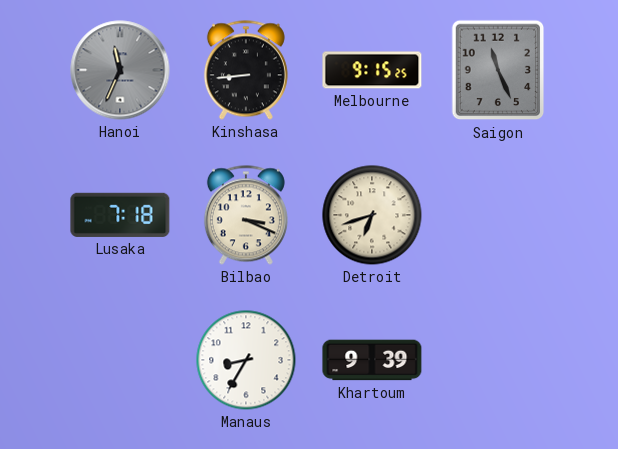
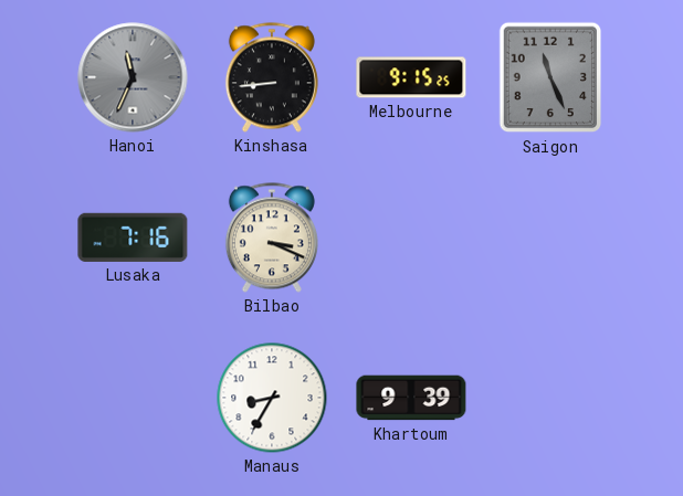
Lusaka: 7:18 -> 7:16
Detroit: 6:42 -> none
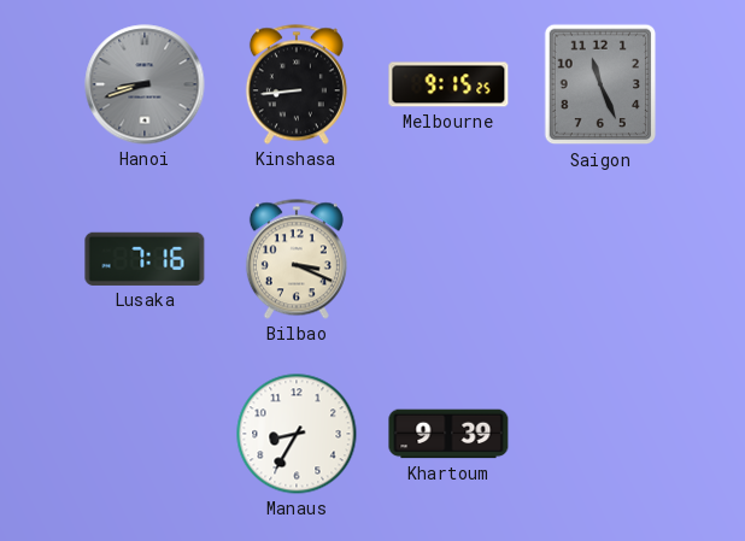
Hanoi: 11:34 -> 8:42
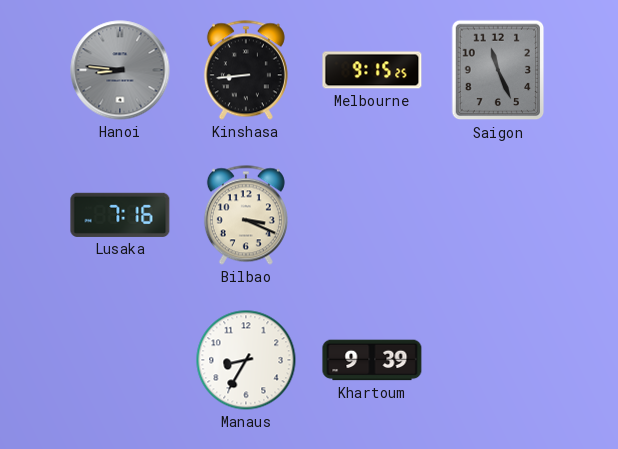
Hanoi: 8:42 -> 8:46
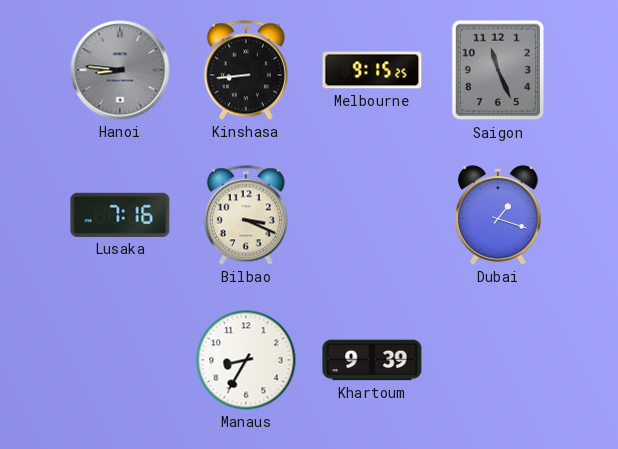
Dubai: none -> 1:18
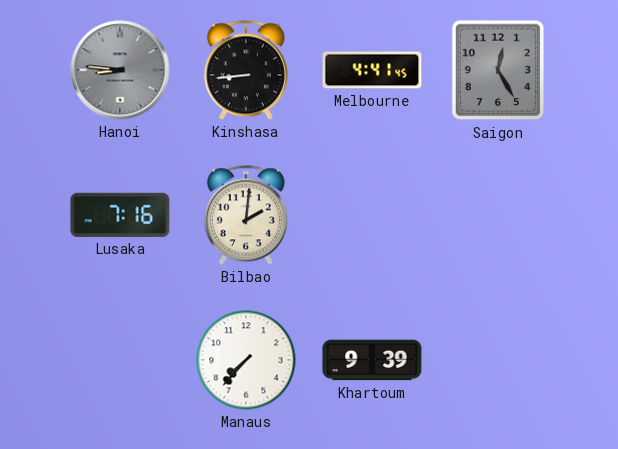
Melbourne: 9:15 -> 4:41
Saigon: 11:26 -> 12:25
Bilbao: 3:19 -> 2:01
Dubai: 1:18 -> none
Manaus: 8:35 -> 7:37
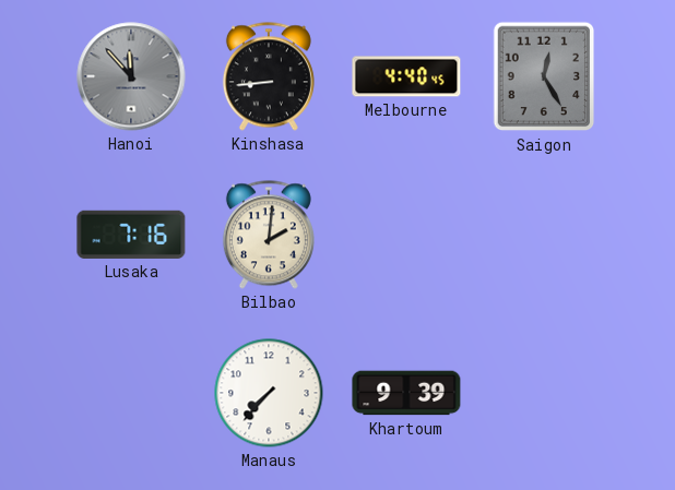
Hanoi: 8:46 -> 11:53
Melbourne: 4:41 -> 4:40
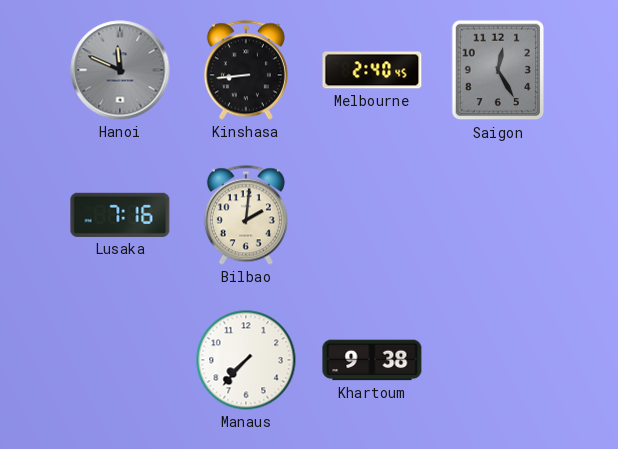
Hanoi: 11:53 -> 11:49
Melbourne: 4:40 -> 2:40
Khartoum: 9:39 -> 9:38
